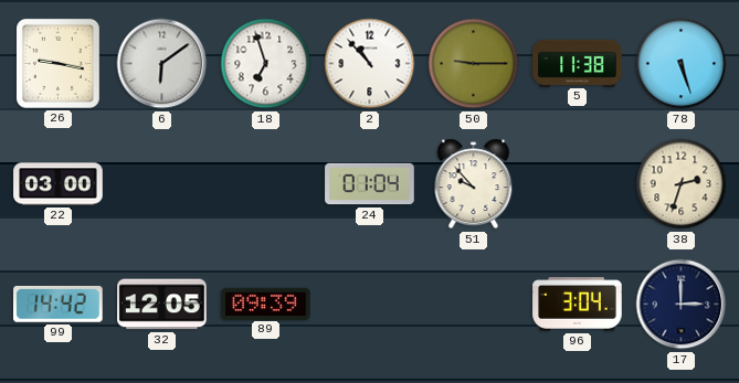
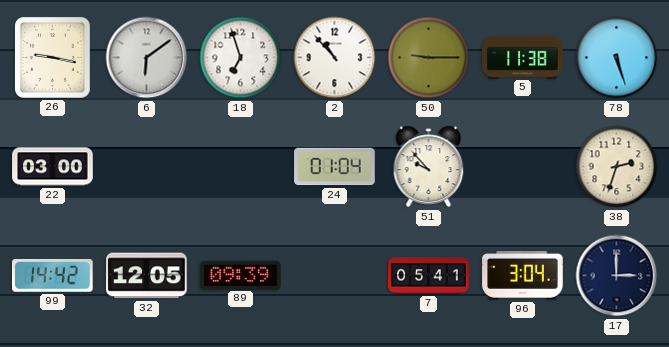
7: none -> 05:41
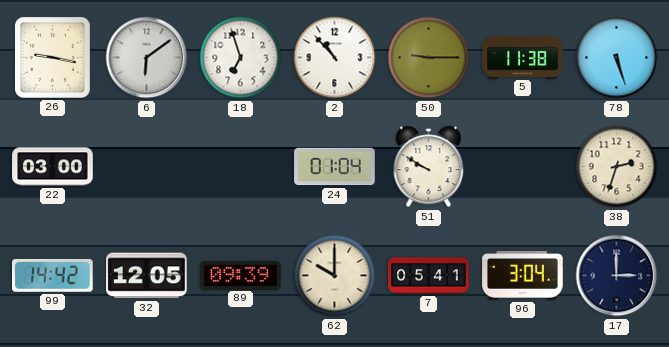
51: 9:53 -> 9:50
62: none -> 10:00
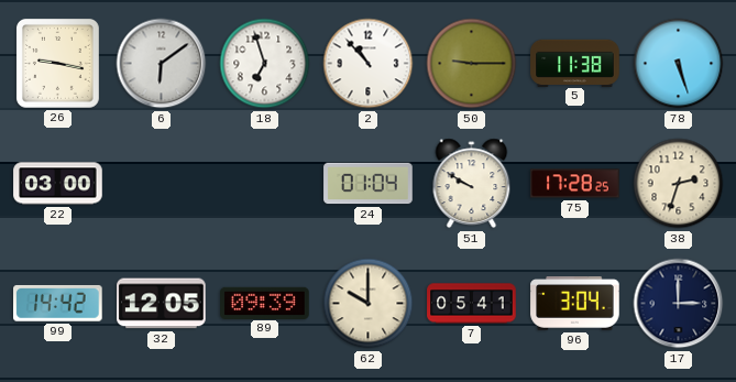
75: none -> 17:28
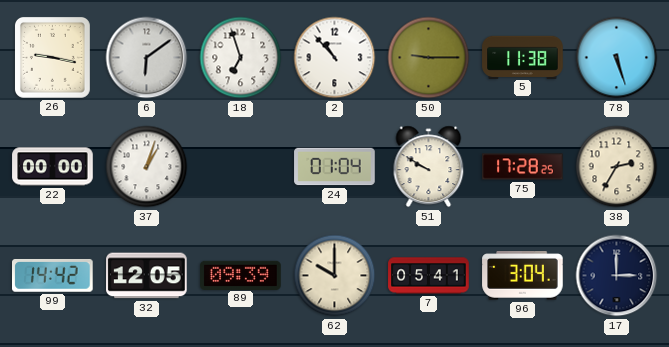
22: 03:00 -> 00:00
37: none -> 1:03
38: 2:33 -> 2:35
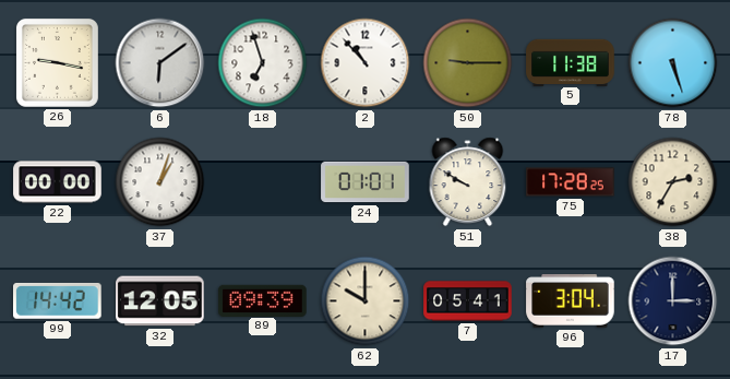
24: 01:04 -> 01:01
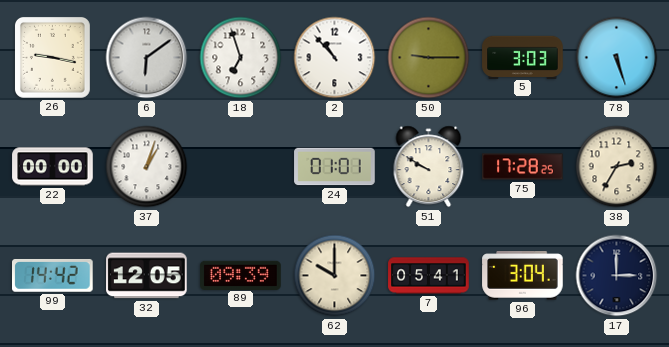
5: 11:38 -> 3:03
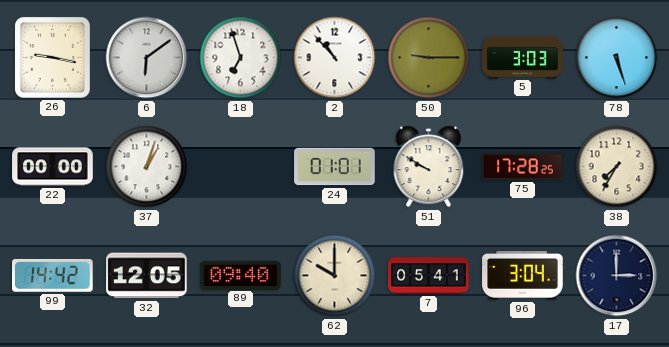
38: 2:35 -> 7:35
89: 09:39 -> 09:40
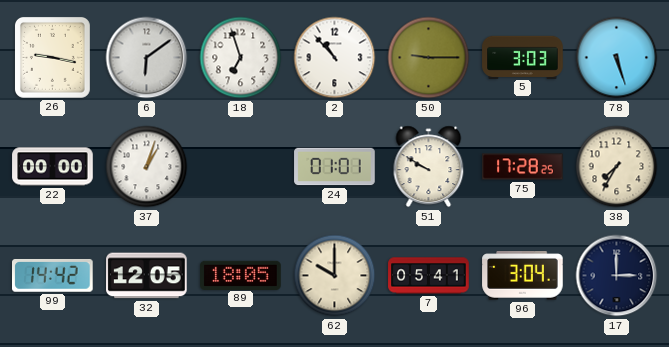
89: 09:40 -> 18:05
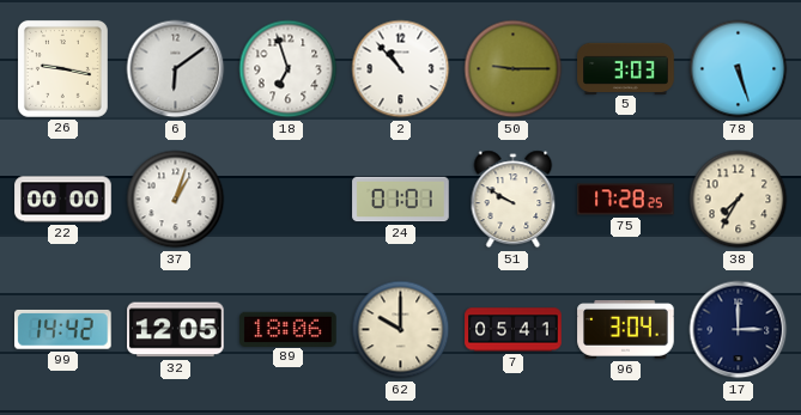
89: 18:05 -> 18:06
